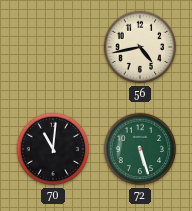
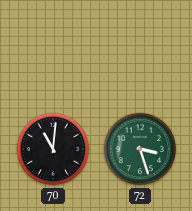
56: 4:43 -> none
72: 5:27 -> 3:27
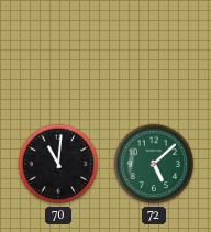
72: 3:27 -> 5:08
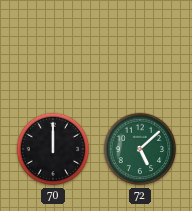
70: 11:01 -> 12:00
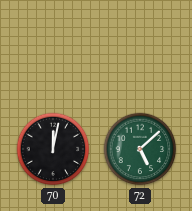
70: 12:00 -> 12:02
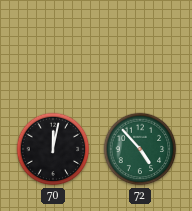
72: 5:08 -> 4:53
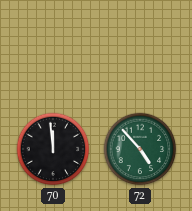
70: 12:02 -> 11:59
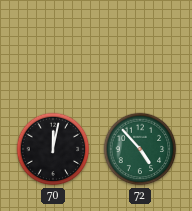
70: 11:59 -> 12:02
